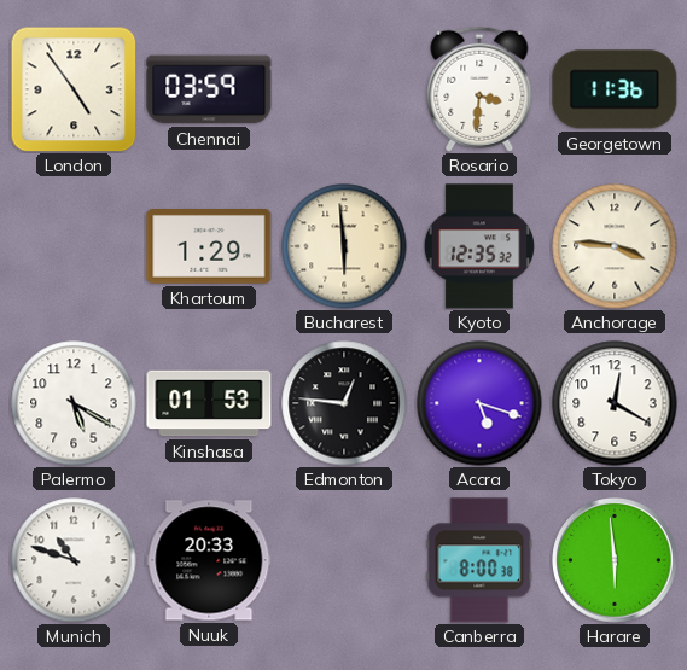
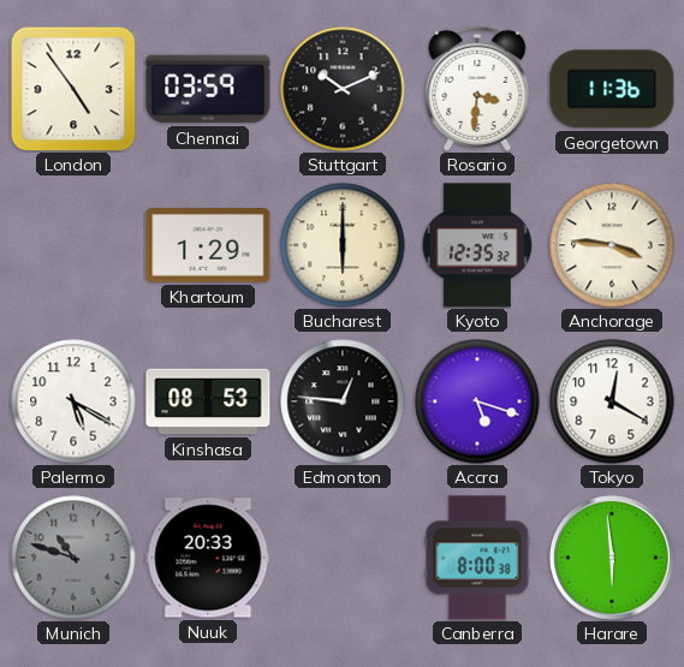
Stuttgart: none -> 10:11
Bucharest: 5:59 -> 6:00
Kinshasa: 01:53 -> 08:53
Munich dial: white -> grey
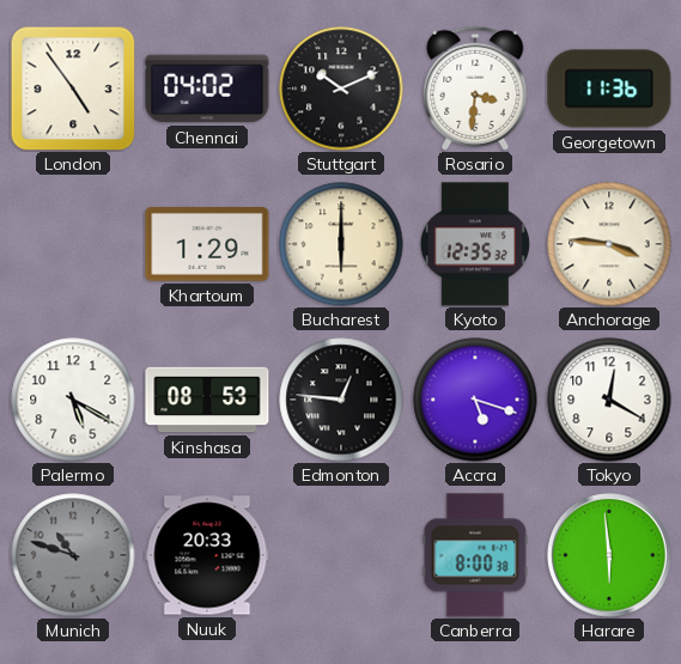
Chennai: 03:59 -> 04:02
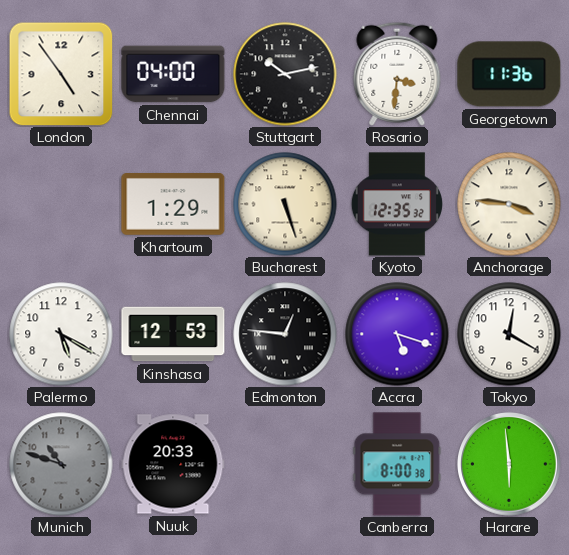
Chennai: 04:02 -> 04:00
Stuttgart: 10:11 -> 10:13
Bucharest: 6:00 -> 5:27
Kinshasa: 08:53 -> 12:53
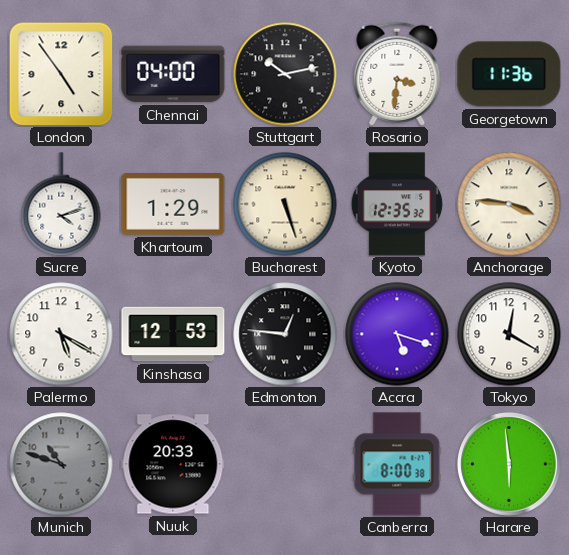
Sucre: none -> 4:12
